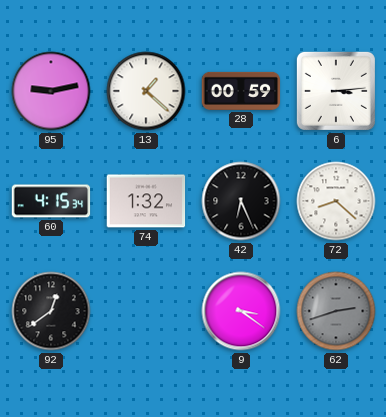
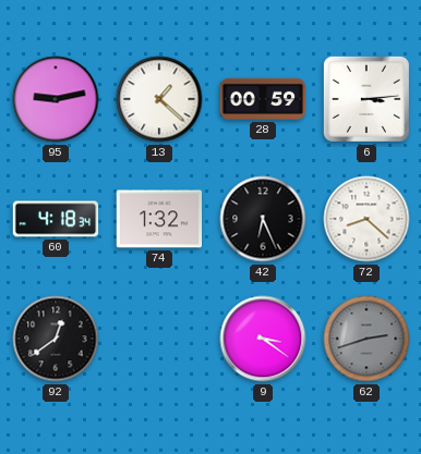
60: 4:15 -> 4:18
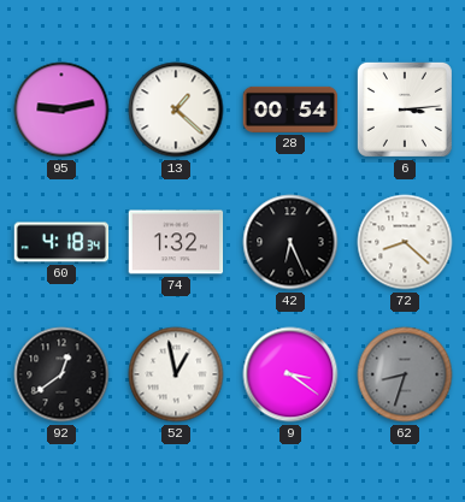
28: 00:59 -> 00:54
52: none -> 12:58
62: 2:42 -> 8:33
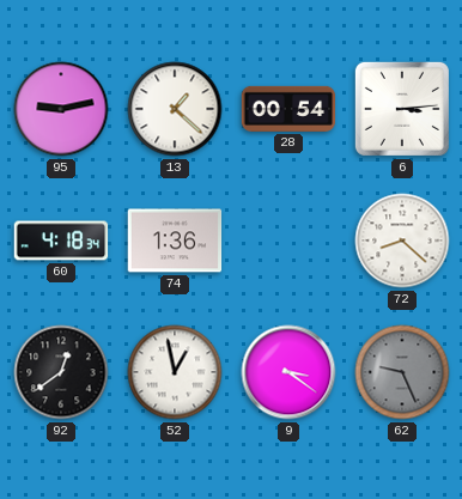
74: 1:32 -> 1:36
42: 6:26 -> none
62: 8:33 -> 9:26
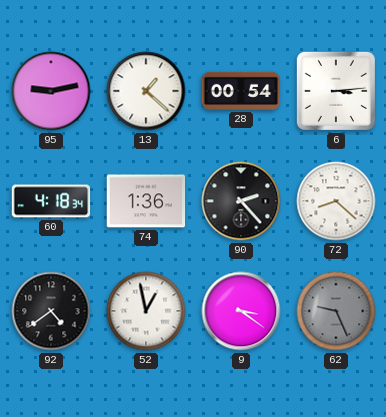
90: none -> 2:23
92: 12:39 -> 4:39
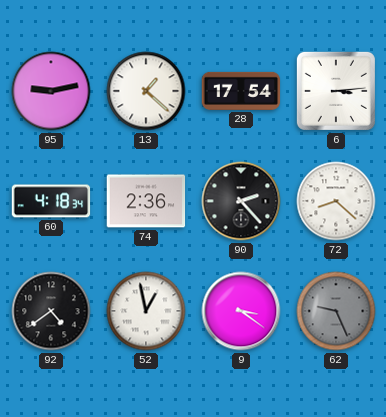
28: 00:54 -> 17:54
74: 1:36 -> 2:36
